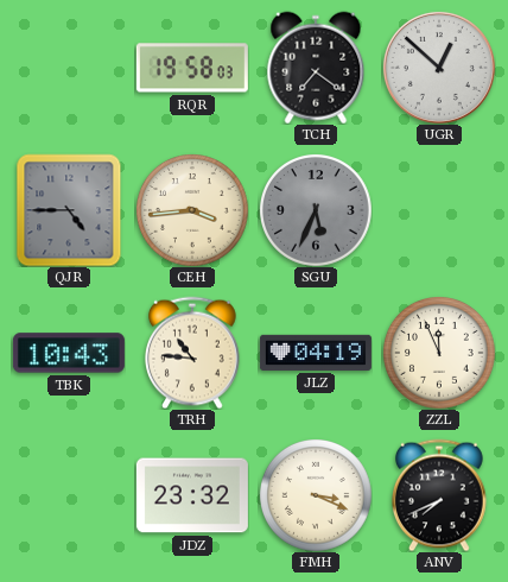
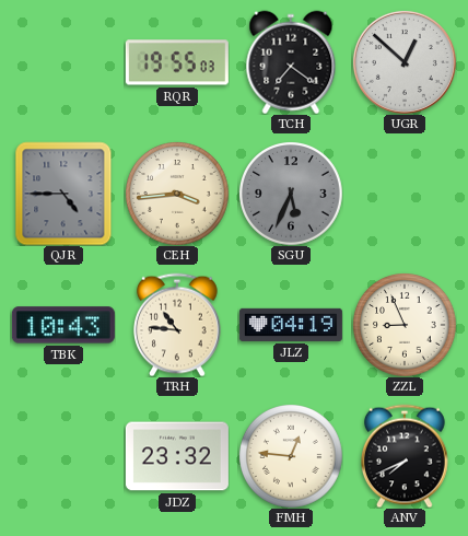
RQR: 19:58 -> 19:55
ZZL: 11:56 -> 8:56
FMH: 3:19 -> 12:46
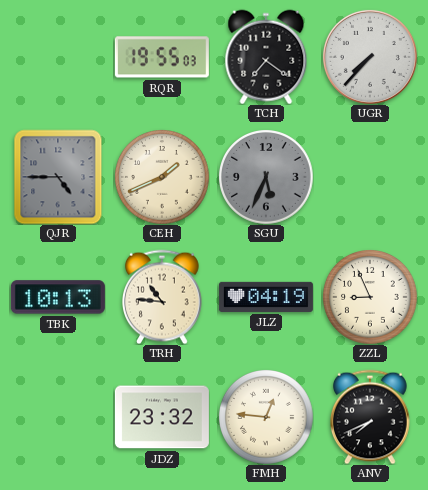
UGR: 12:52 -> 7:37
CEH: 3:44 -> 1:41
TBK: 10:43 -> 10:13
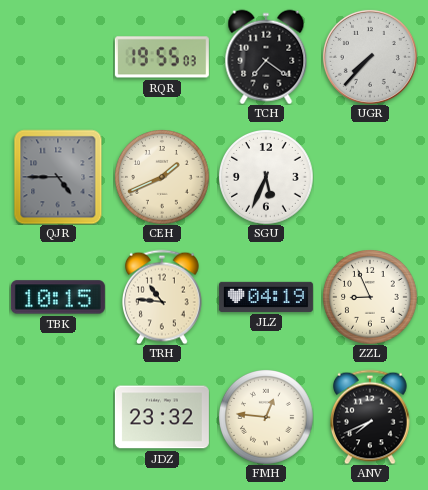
SGU dial: grey -> white
TBK: 10:13 -> 10:15
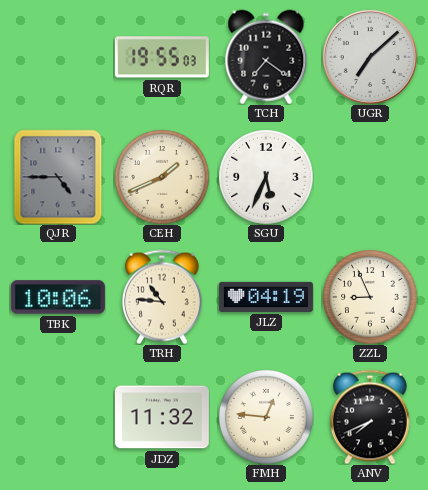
UGR: 7:37 -> 7:08
TBK: 10:15 -> 10:06
JDZ: 23:32 -> 11:32
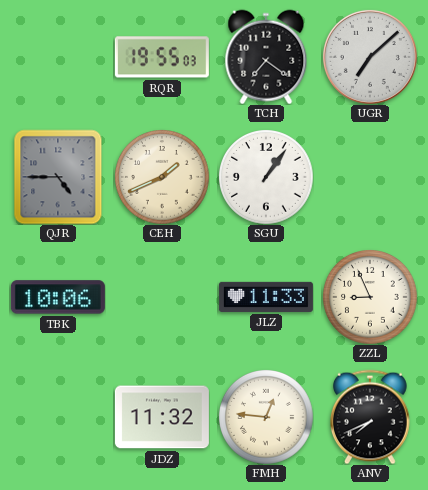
SGU: 5:34 -> 1:06
TRH: 10:46 -> none
JLZ: 04:19 -> 11:33
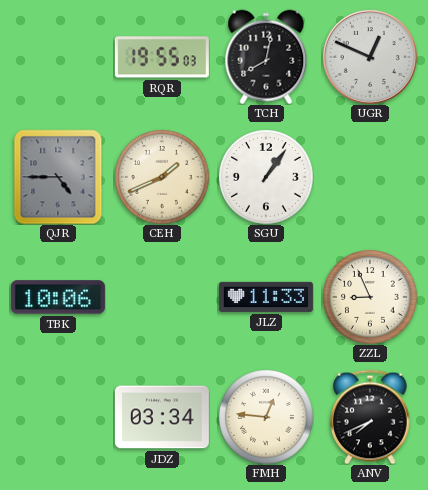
TCH: 7:21 -> 8:02
UGR: 7:08 -> 12:49
JDZ: 11:32 -> 03:34
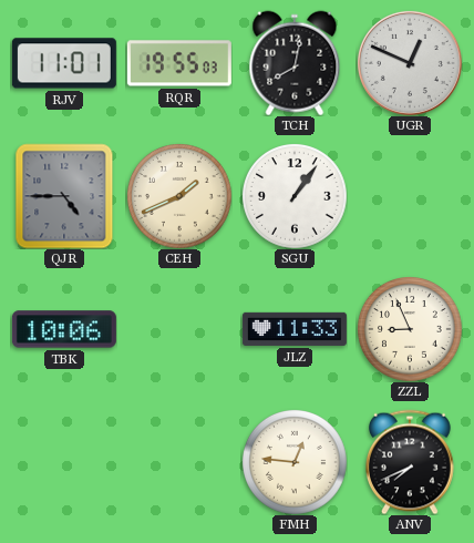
RJV: none -> 11:01
JDZ: 03:34 -> none
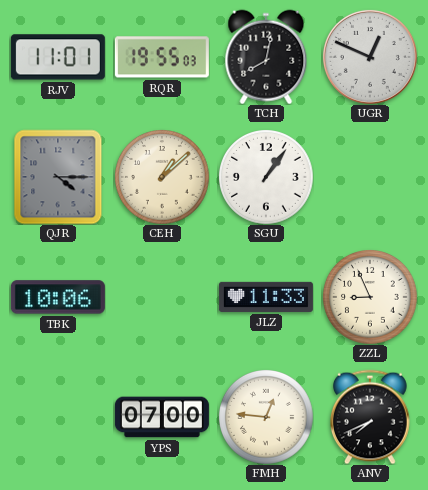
QJR: 4:45 -> 4:15
CEH: 1:41 -> 1:08
YPS: none -> 07:00
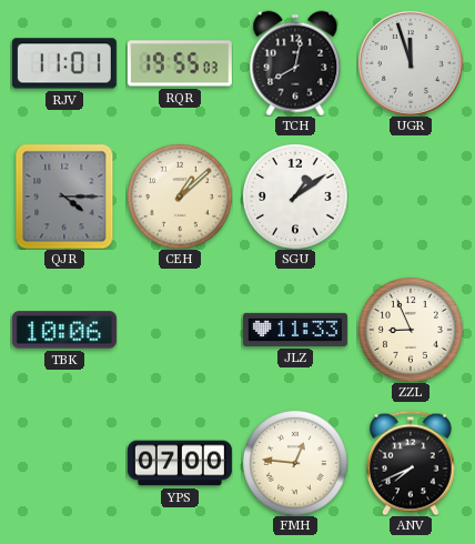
UGR: 12:49 -> 11:57
SGU: 1:06 -> 1:09
